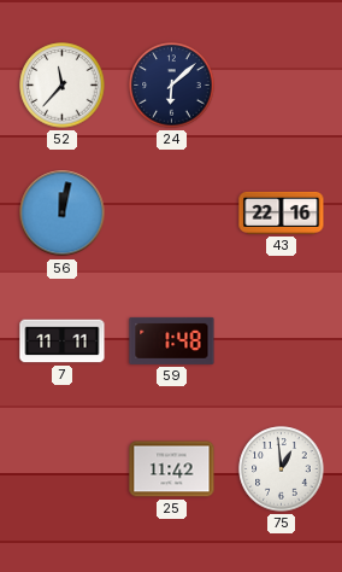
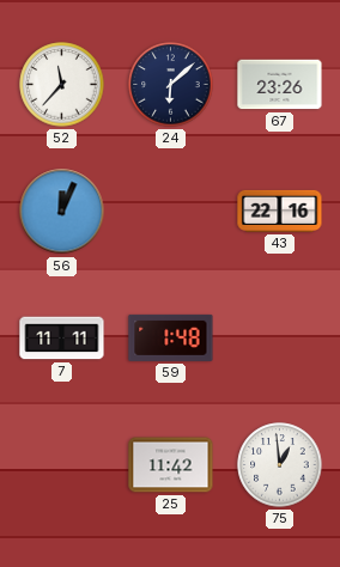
67: none -> 23:26
56: 12:02 -> 12:04
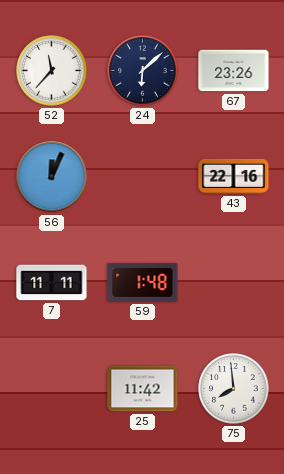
75: 12:59 -> 7:59
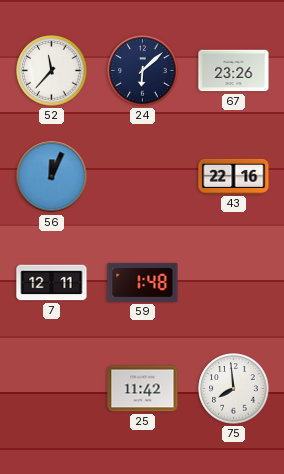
7: 11:11 -> 12:11
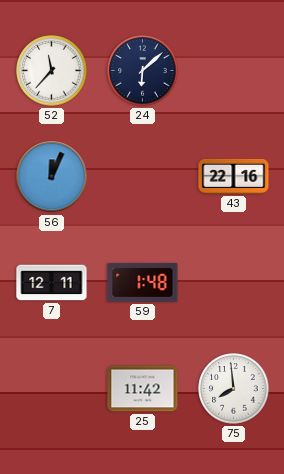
67: 23:26 -> none
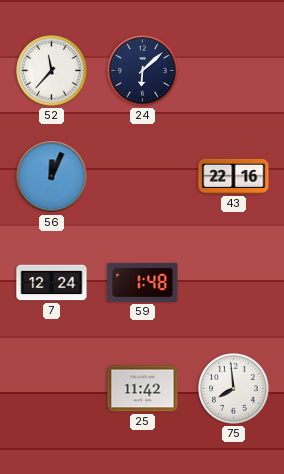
7: 12:11 -> 12:24
